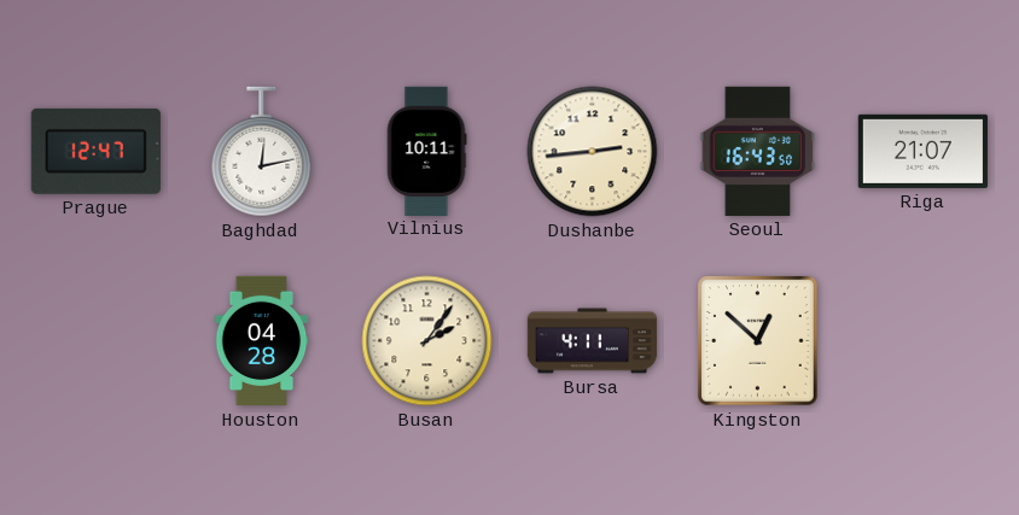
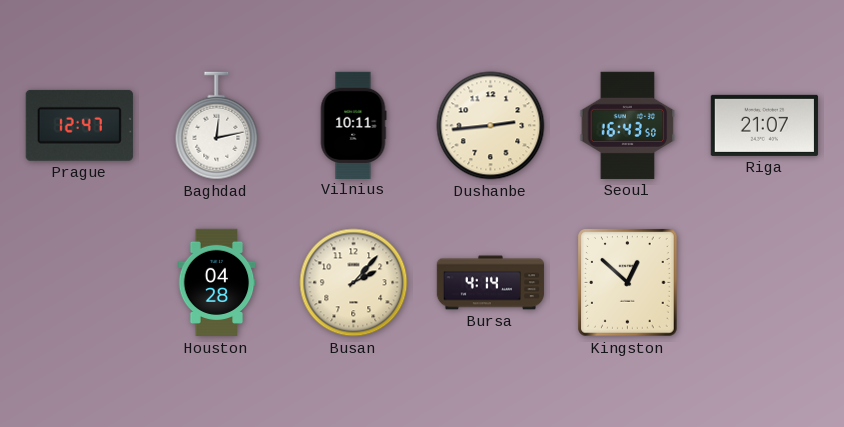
Busan: 2:06 -> 2:07
Bursa: 4:11 -> 4:14
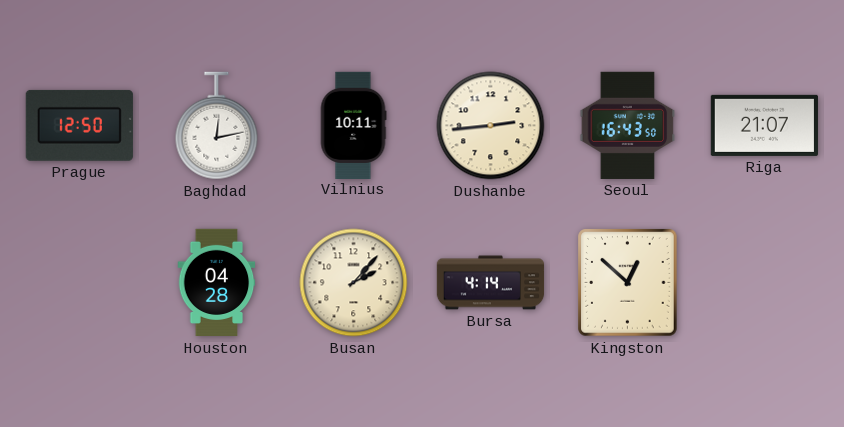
Prague: 12:47 -> 12:50
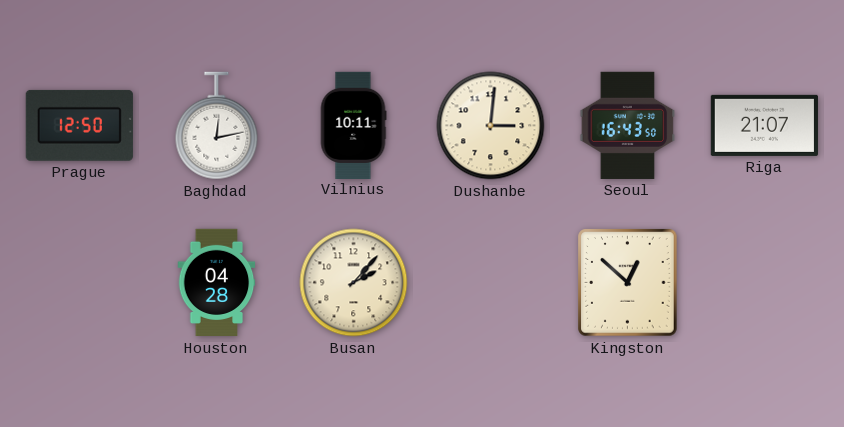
Dushanbe: 2:44 -> 3:01
Bursa: 4:14 -> none
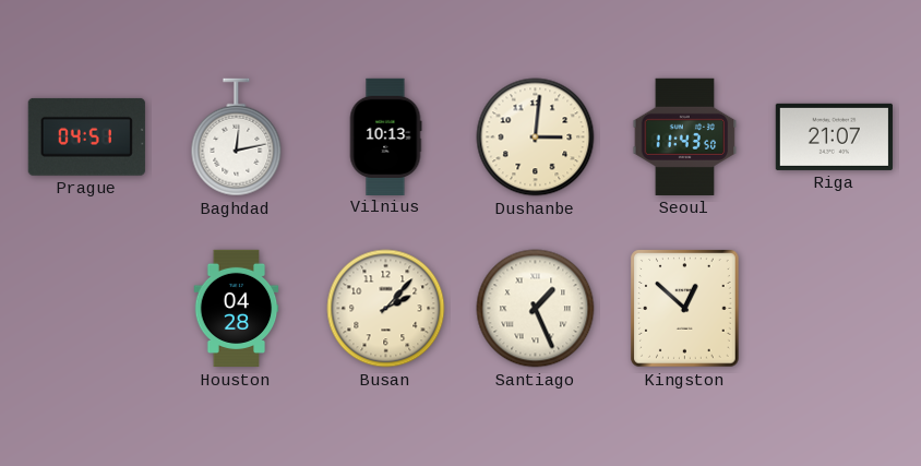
Prague: 12:50 -> 04:51
Vilnius: 10:11 -> 10:13
Seoul: 16:43 -> 11:43
Santiago: none -> 1:26
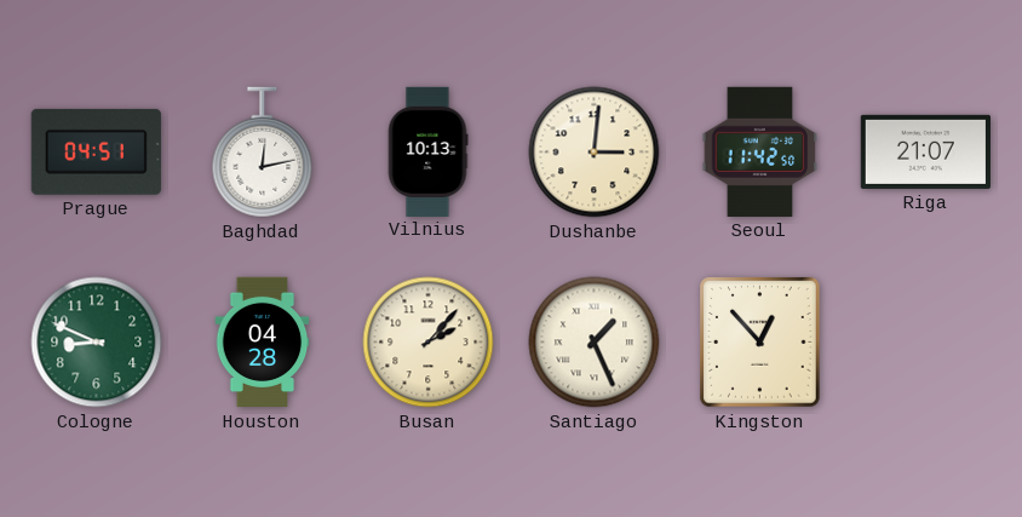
Seoul: 11:43 -> 11:42
Cologne: none -> 8:49
Kingston: 12:52 -> 12:53
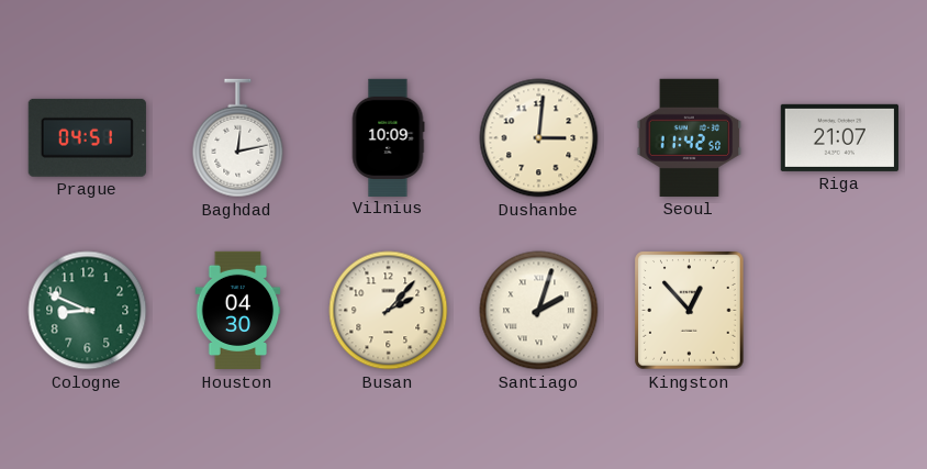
Vilnius: 10:13 -> 10:09
Houston: 04:28 -> 04:30
Santiago: 1:26 -> 2:03
